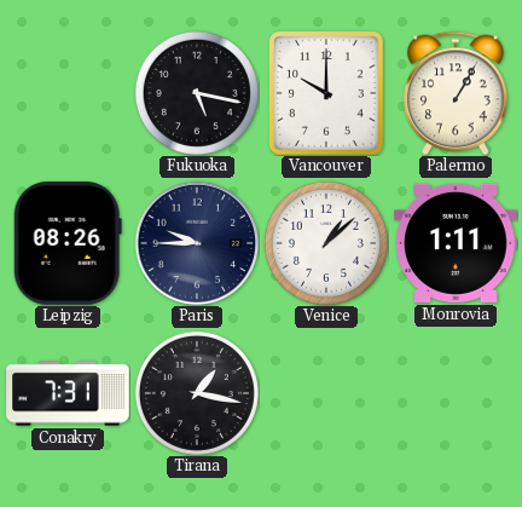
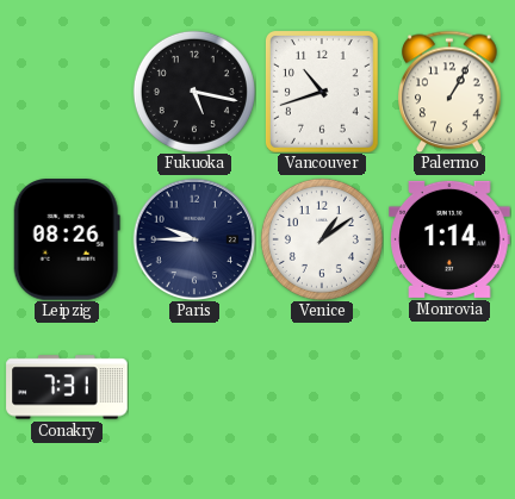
Vancouver: 10:00 -> 10:42
Venice: 1:08 -> 1:09
Monrovia: 1:11 -> 1:14
Tirana: 1:17 -> none
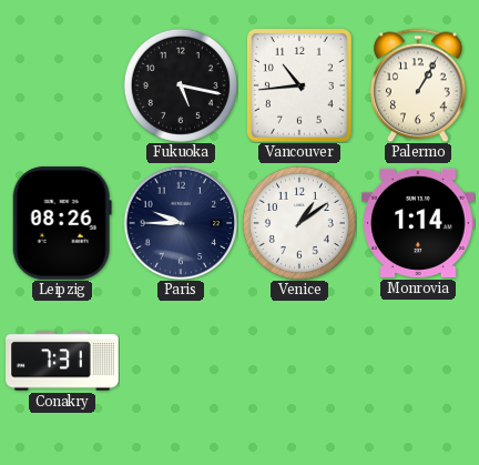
Vancouver: 10:42 -> 10:44
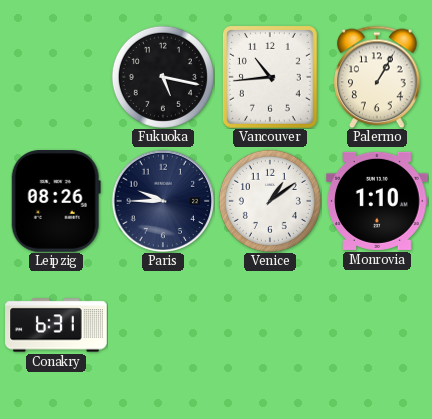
Monrovia: 1:14 -> 1:10
Conakry: 7:31 -> 6:31
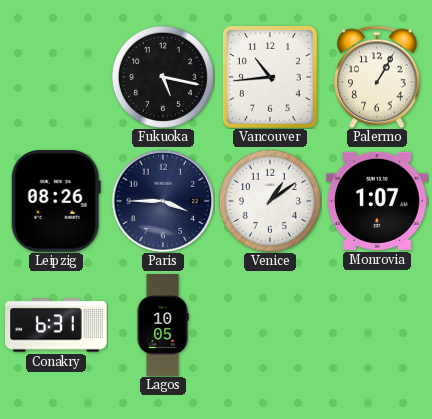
Paris: 9:45 -> 3:45
Monrovia: 1:10 -> 1:07
Lagos: none -> 10:05
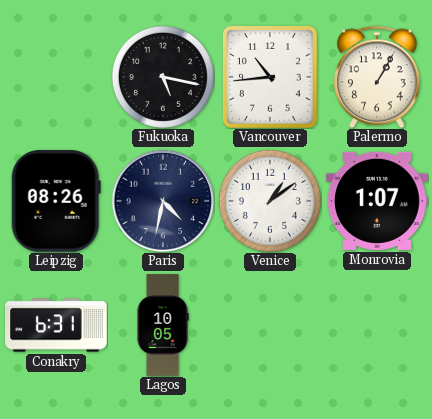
Paris: 3:45 -> 4:32
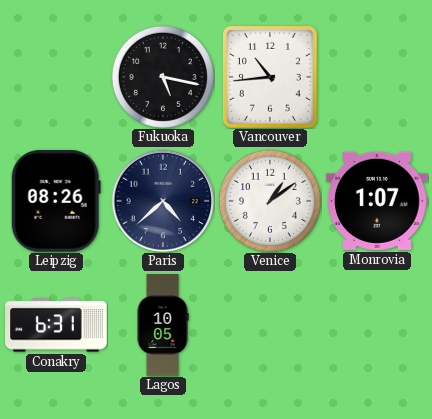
Palermo: 1:05 -> none
Paris: 4:32 -> 4:38
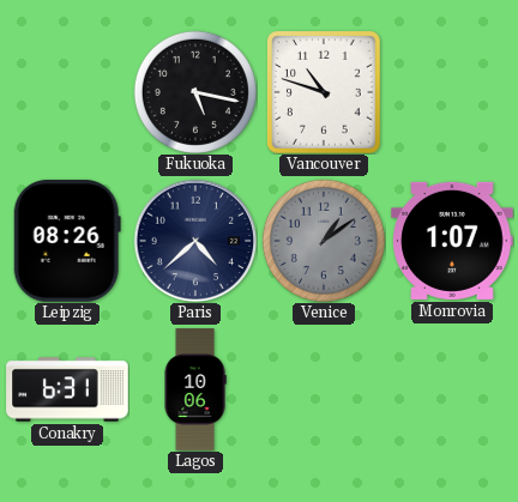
Vancouver: 10:44 -> 10:48
Venice dial: white -> grey
Lagos: 10:05 -> 10:06
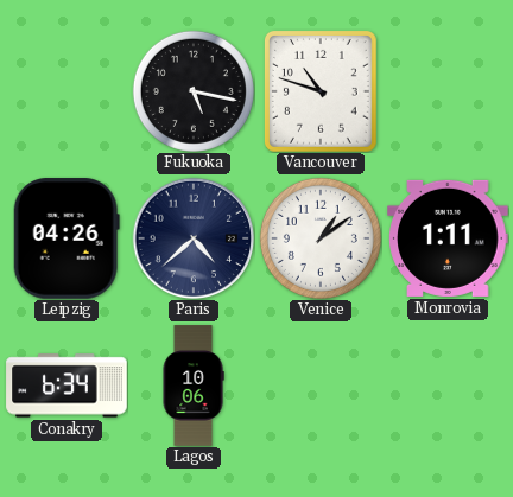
Leipzig: 08:26 -> 04:26
Venice dial: grey -> white
Monrovia: 1:07 -> 1:11
Conakry: 6:31 -> 6:34
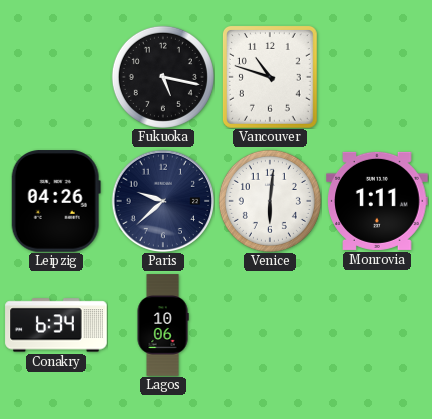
Paris: 4:38 -> 9:38
Venice: 1:09 -> 6:01
